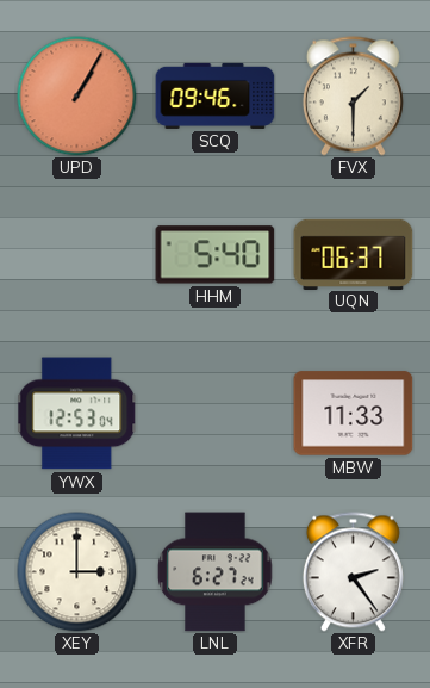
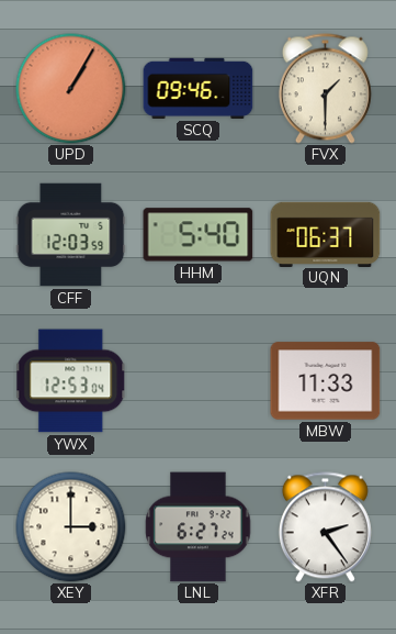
CFF: none -> 12:03
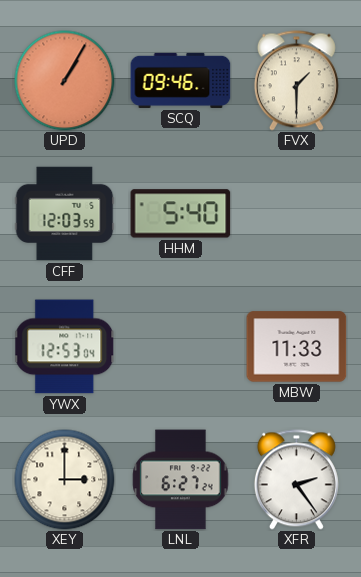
UQN: 06:37 -> none
